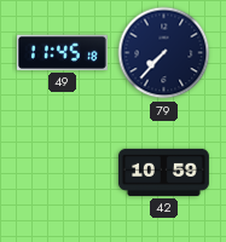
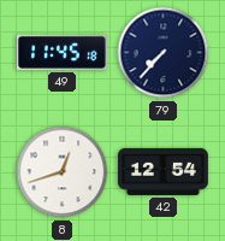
8: none -> 12:42
42: 10:59 -> 12:54
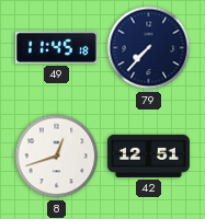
42: 12:54 -> 12:51
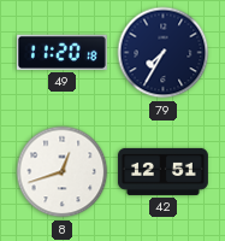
49: 11:45 -> 11:20
79: 7:37 -> 7:35
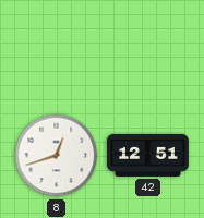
49: 11:20 -> none
79: 7:35 -> none
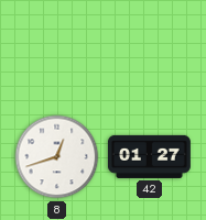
42: 12:51 -> 01:27
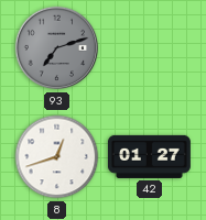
93: none -> 7:12
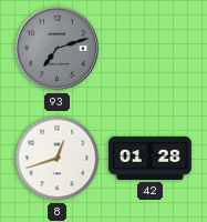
42: 01:27 -> 01:28
